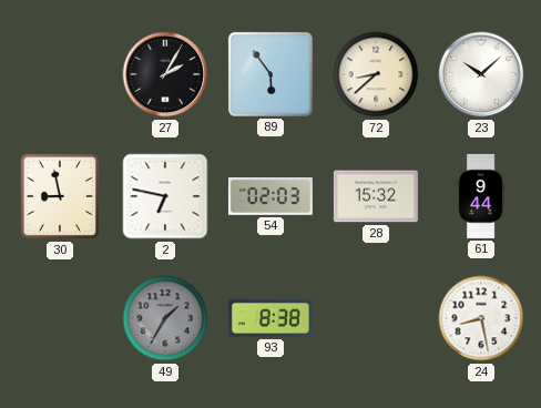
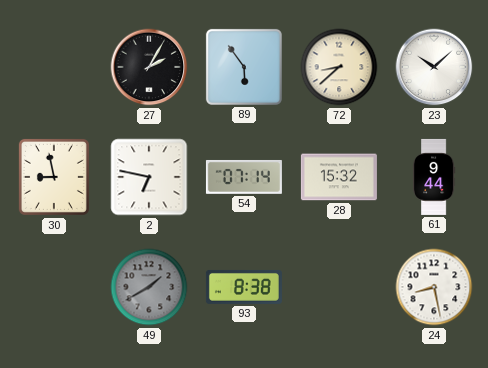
54: 02:03 -> 07:14
49: 1:35 -> 1:40
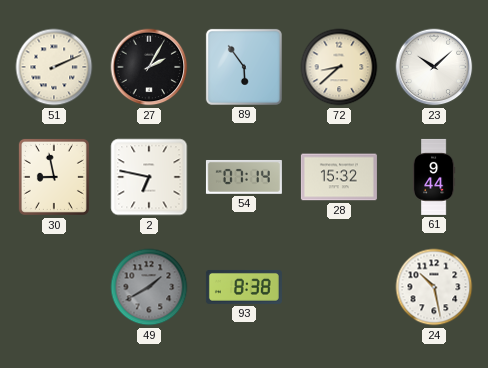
51: none -> 2:11
24: 8:28 -> 10:28
